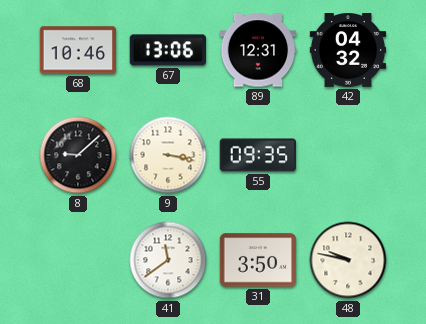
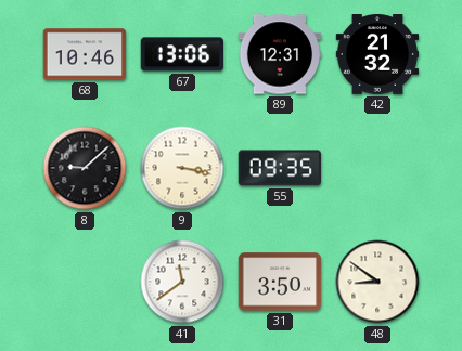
42: 04:32 -> 21:32
48: 9:47 -> 8:51
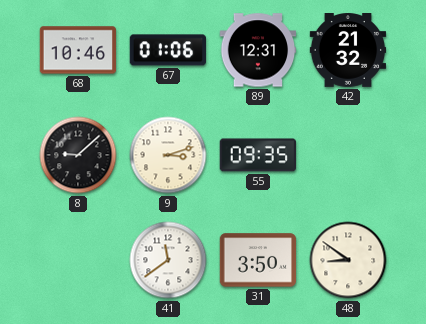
67: 13:06 -> 01:06
9: 3:17 -> 3:12
